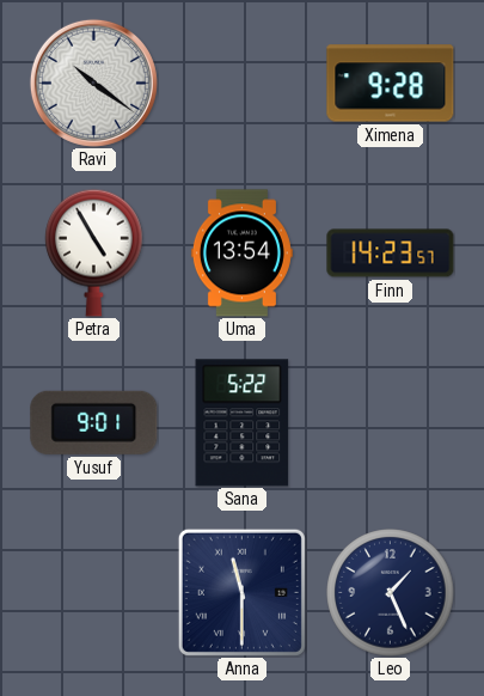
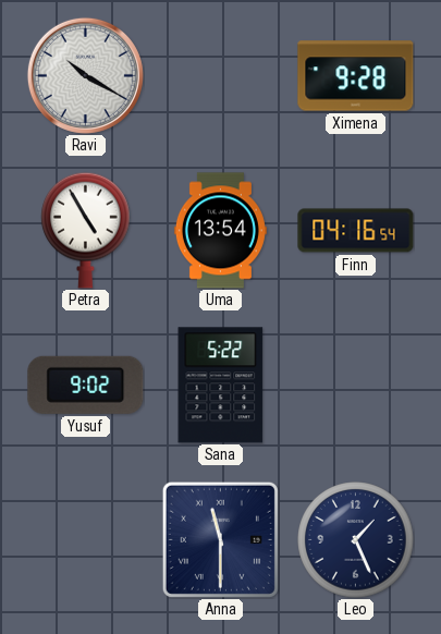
Ravi: 10:21 -> 10:20
Finn: 14:23 -> 04:16
Yusuf: 9:01 -> 9:02
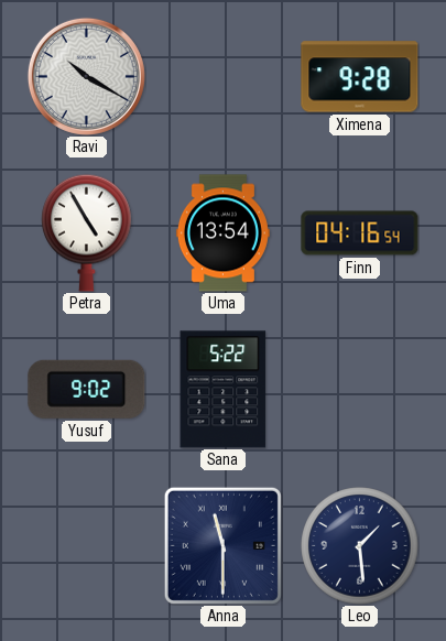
Leo: 1:26 -> 1:29
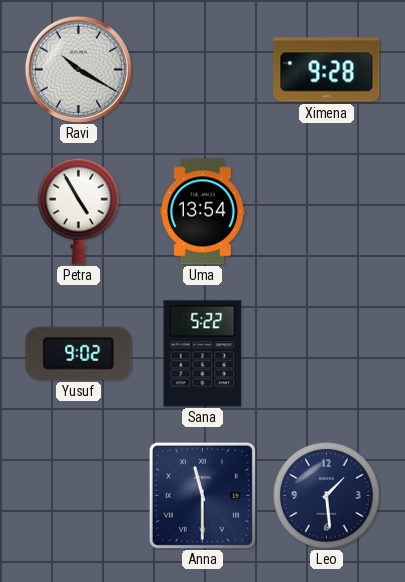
Finn: 04:16 -> none
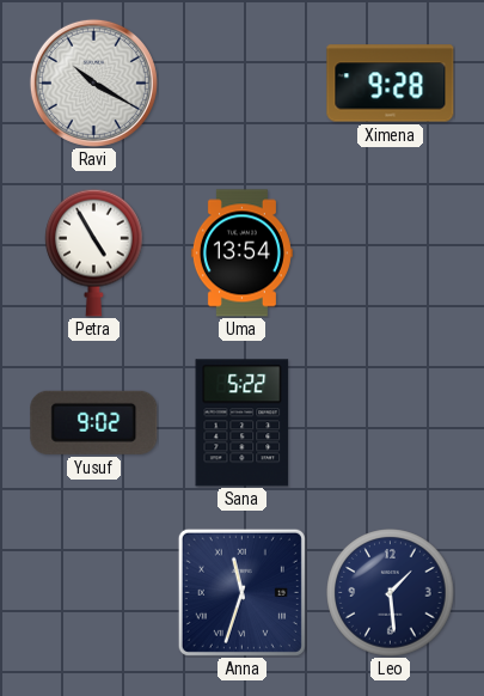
Anna: 11:30 -> 11:33
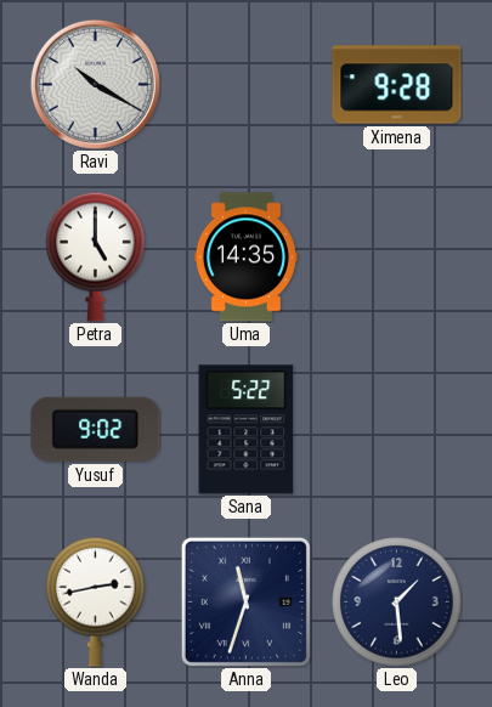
Petra: 4:55 -> 5:00
Uma: 13:54 -> 14:35
Wanda: none -> 2:43
